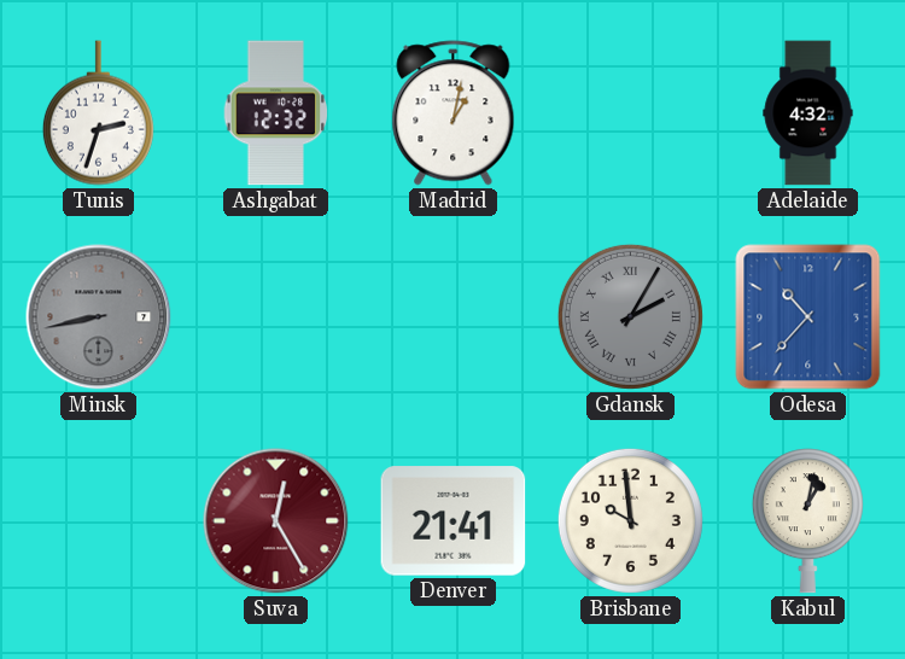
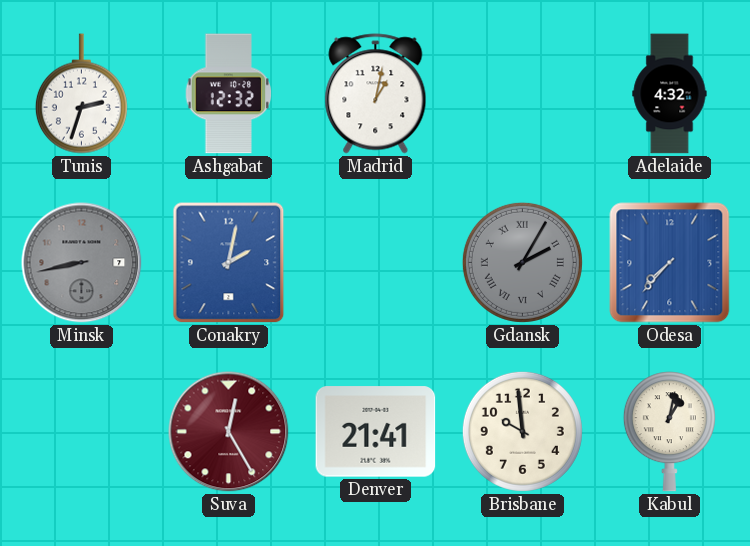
Conakry: none -> 2:02
Odesa: 10:37 -> 7:37
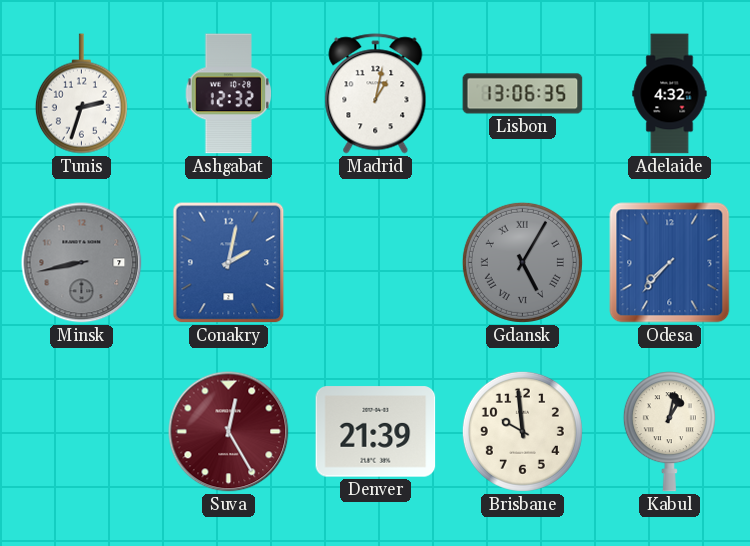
Lisbon: none -> 13:06
Gdansk: 2:05 -> 5:05
Denver: 21:41 -> 21:39
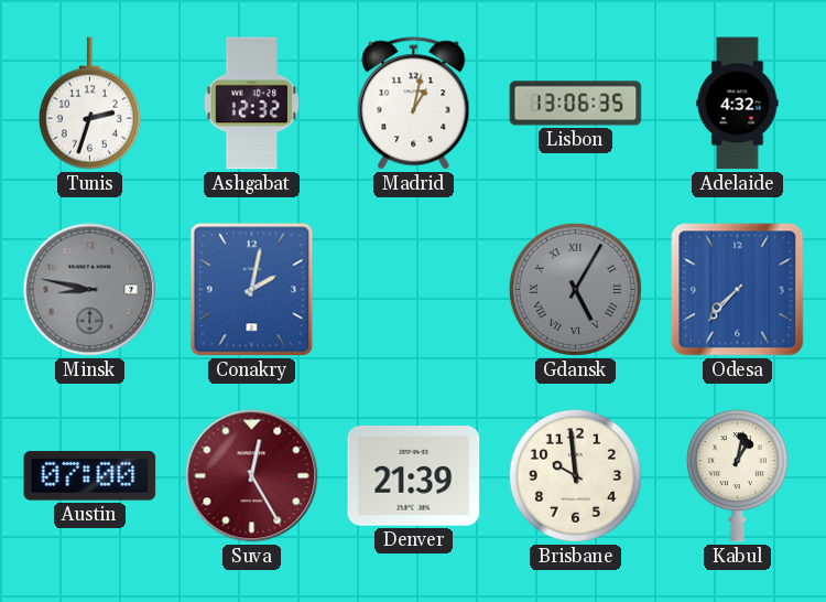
Minsk: 8:43 -> 8:47
Austin: none -> 07:00
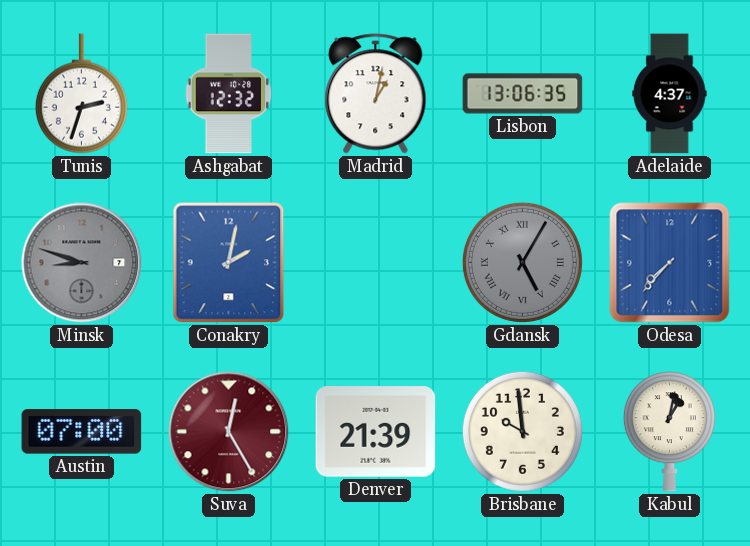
Adelaide: 4:32 -> 4:37
Minsk: 8:47 -> 8:48
